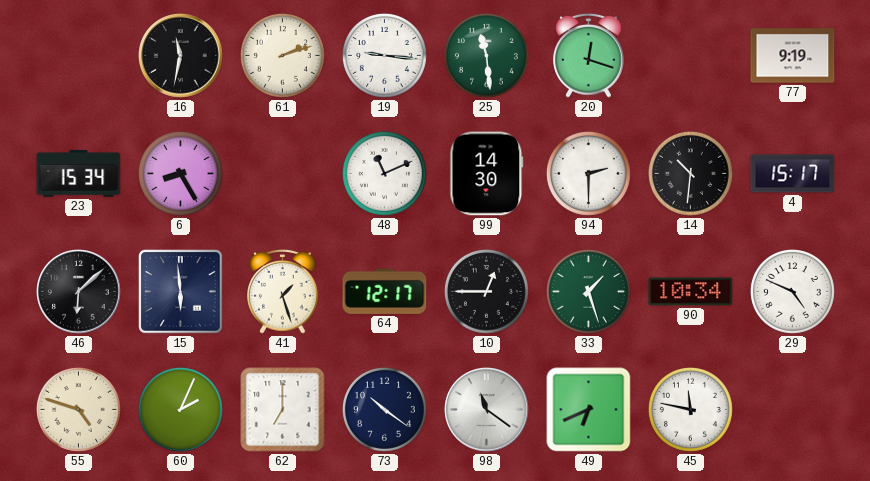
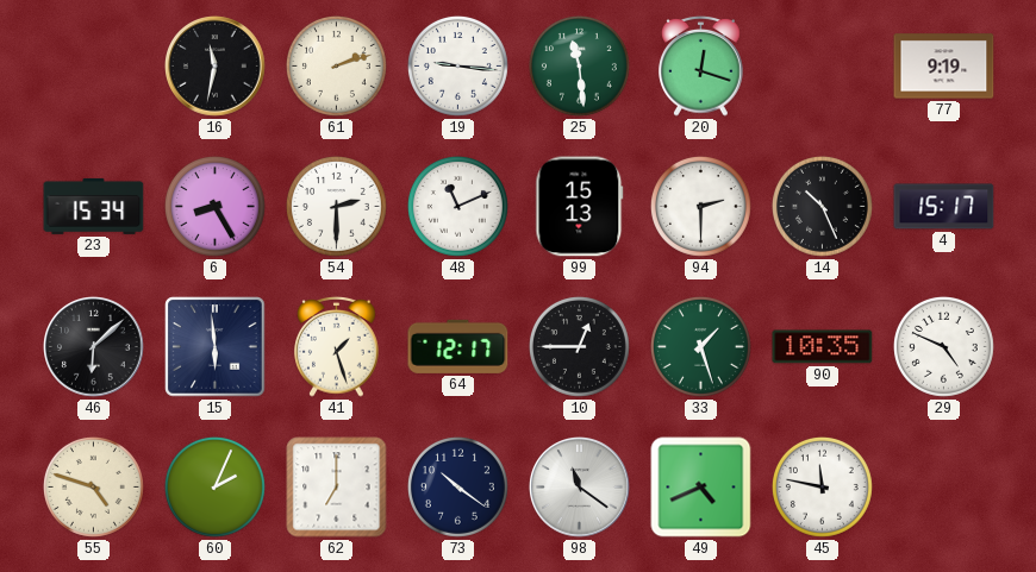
54: none -> 2:30
99: 14:30 -> 15:13
14: 10:31 -> 10:26
90: 10:34 -> 10:35
49: 6:41 -> 4:41
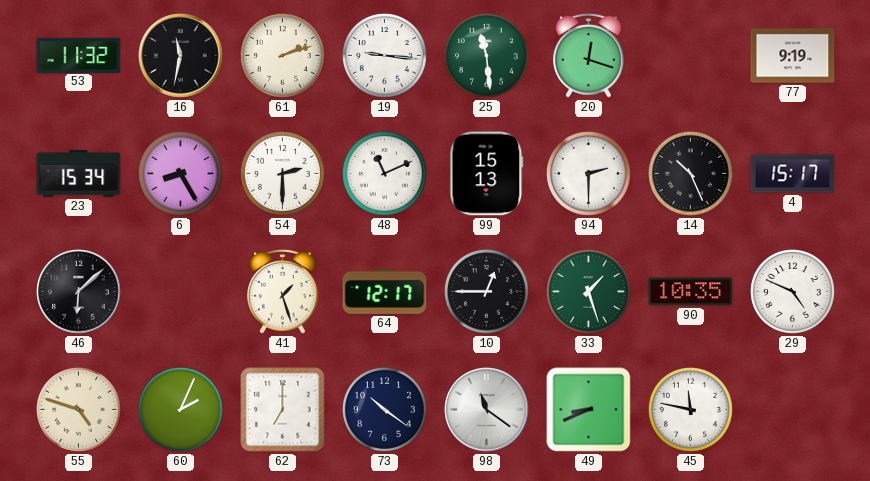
53: none -> 11:32
15: 5:59 -> none
49: 4:41 -> 8:41
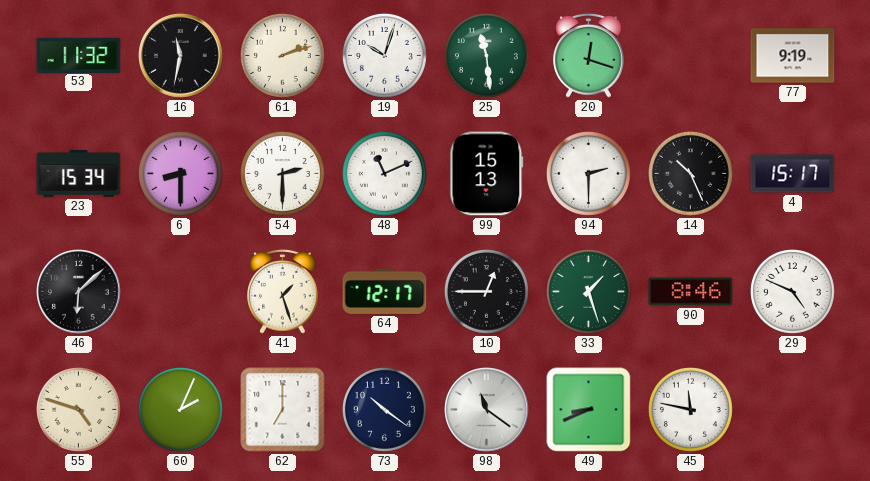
19: 9:16 -> 10:03
6: 8:25 -> 8:30
90: 10:35 -> 8:46
